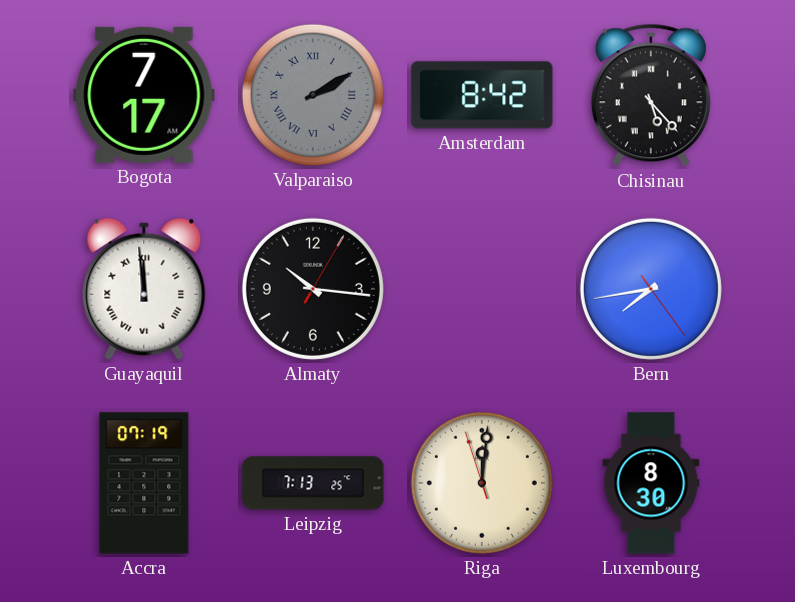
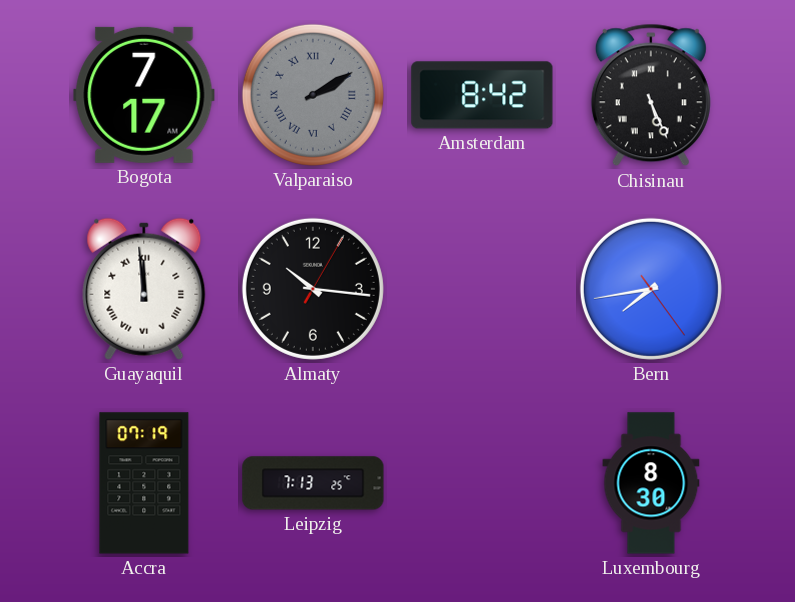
Chisinau: 5:23 -> 5:26
Riga: 12:00 -> none
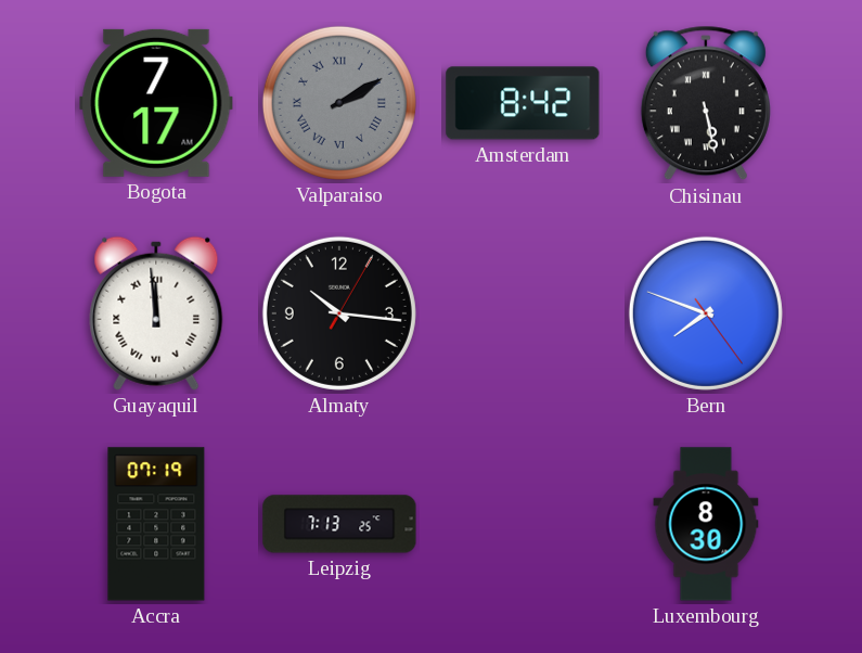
Chisinau: 5:26 -> 5:28
Bern: 7:43 -> 7:48
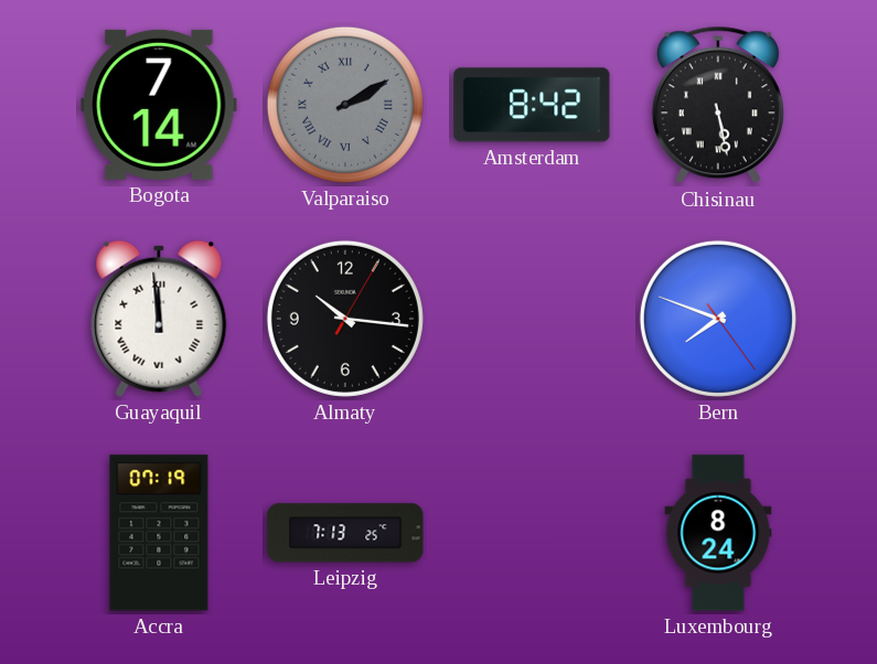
Bogota: 7:17 -> 7:14
Luxembourg: 8:30 -> 8:24
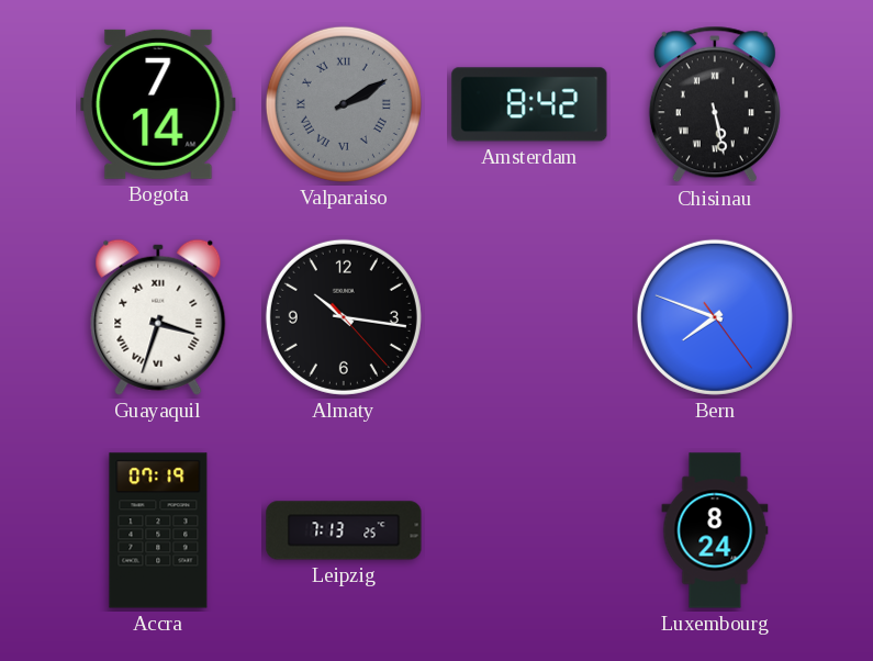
Guayaquil: 11:59 -> 3:33
Almaty: 10:16:05 -> 10:16:23
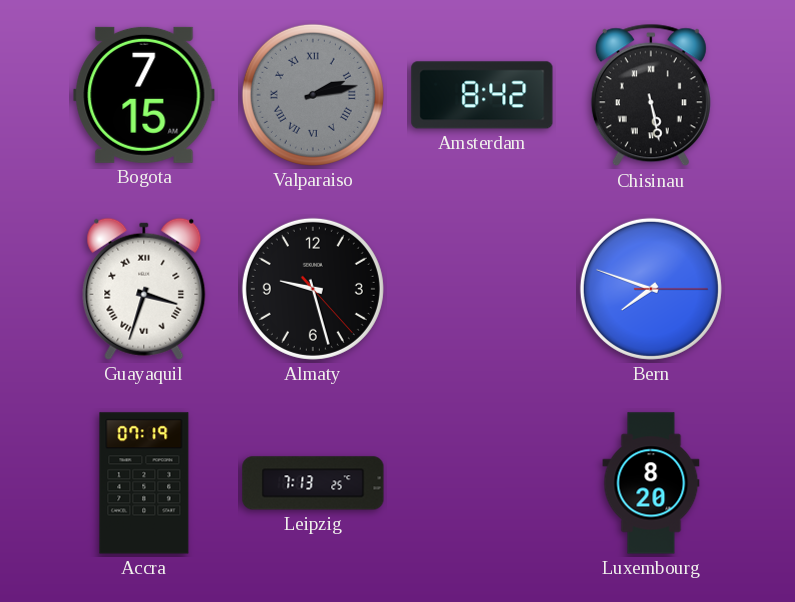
Bogota: 7:14 -> 7:15
Valparaiso: 2:10 -> 2:13
Almaty: 10:16 -> 9:27
Bern: 7:48:24 -> 7:48:15
Luxembourg: 8:24 -> 8:20
